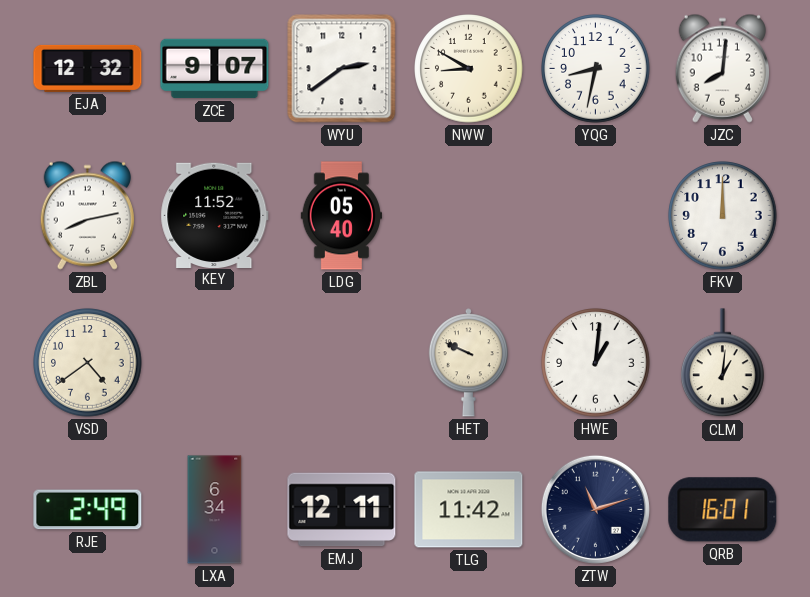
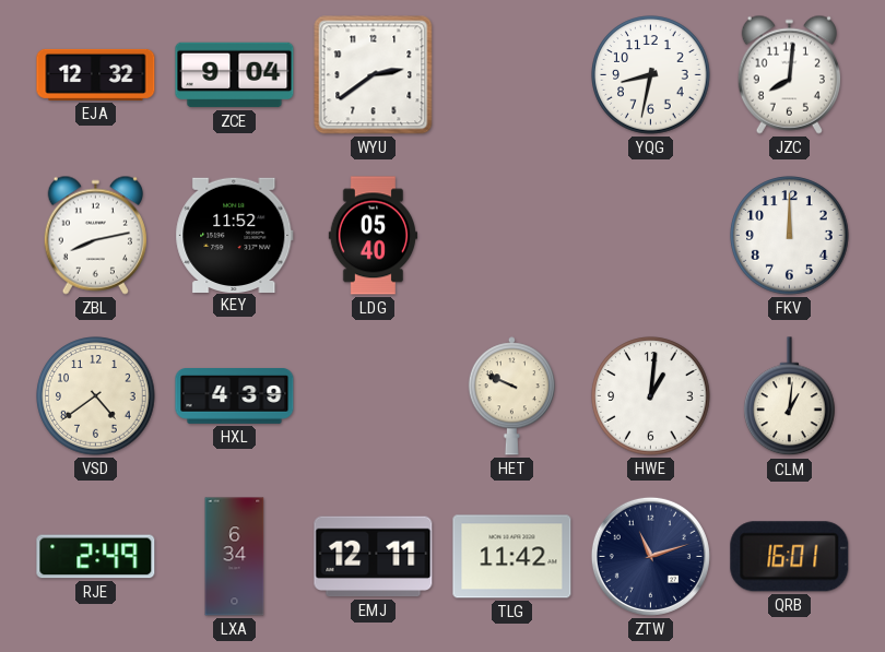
ZCE: 9:07 -> 9:04
NWW: 8:50 -> none
HXL: none -> 4:39
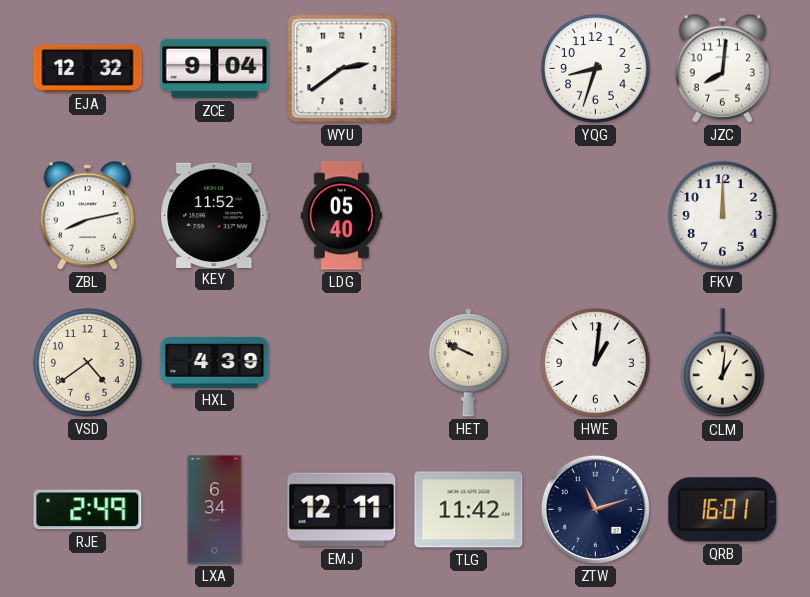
YQG: 8:32 -> 8:33
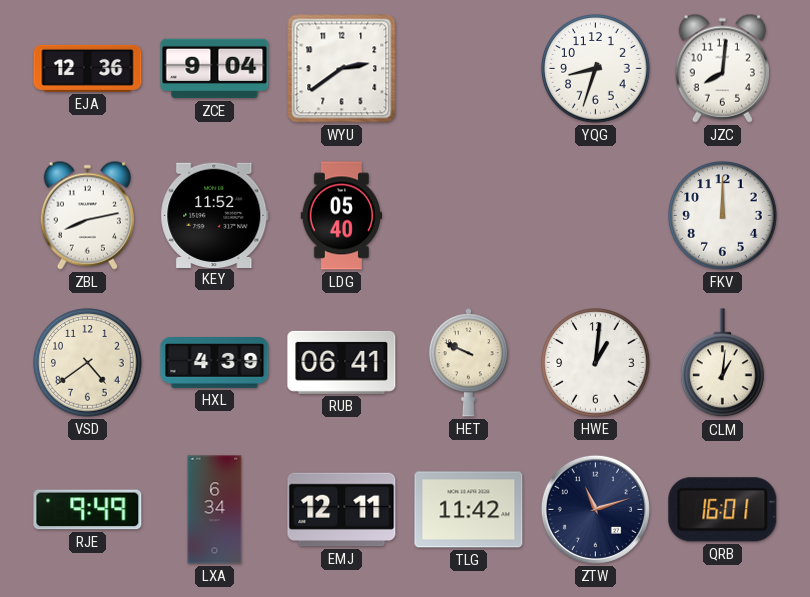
EJA: 12:32 -> 12:36
RUB: none -> 06:41
RJE: 2:49 -> 9:49
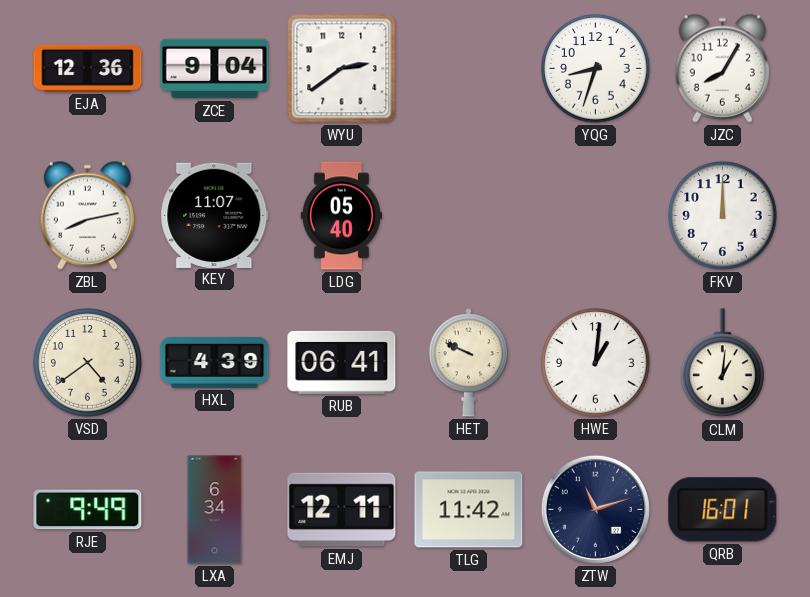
JZC: 8:01 -> 8:05
KEY: 11:52 -> 11:07
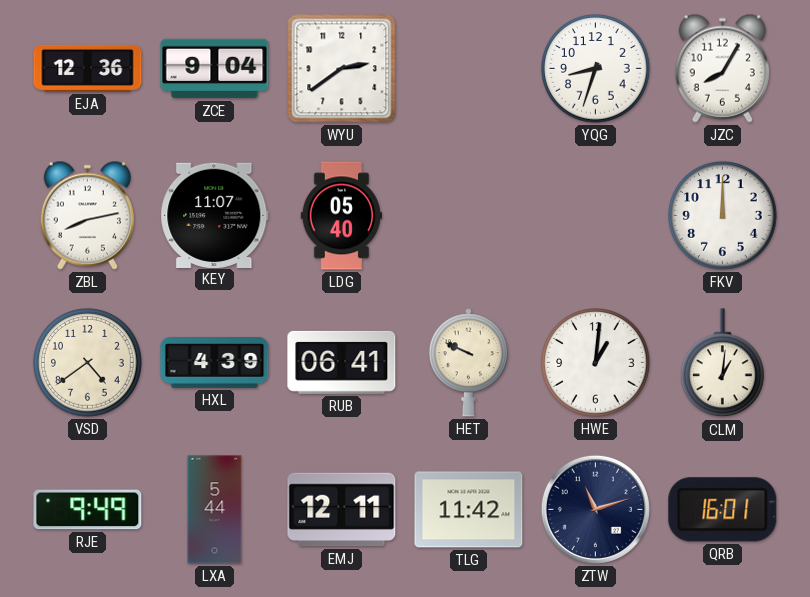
LXA: 6:34 -> 5:44
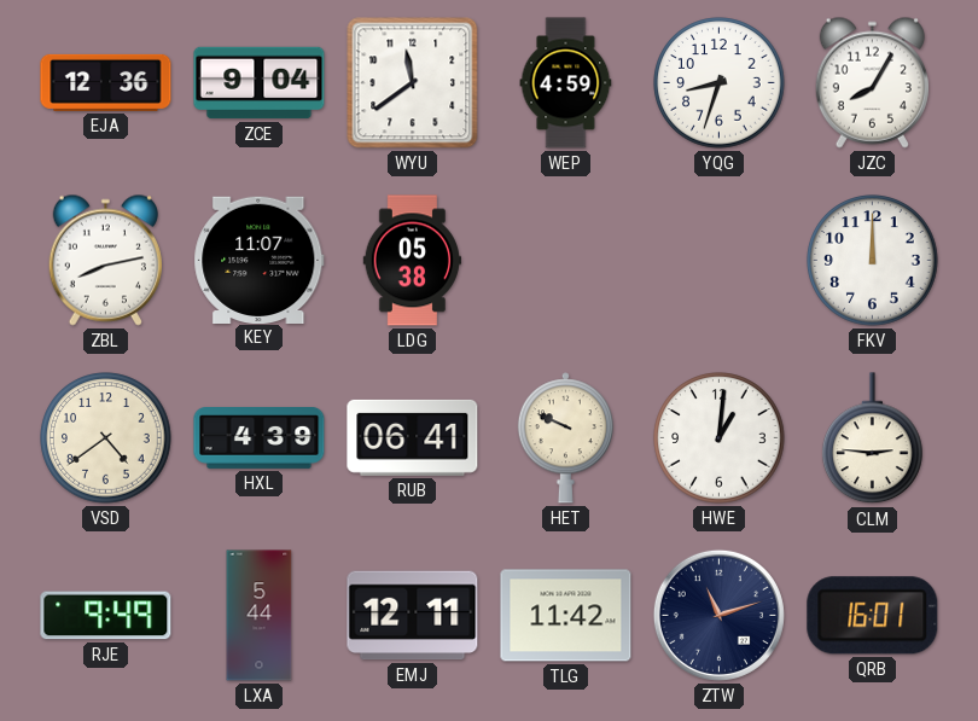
WYU: 2:39 -> 11:39
WEP: none -> 4:59
LDG: 05:40 -> 05:38
CLM: 1:01 -> 2:46
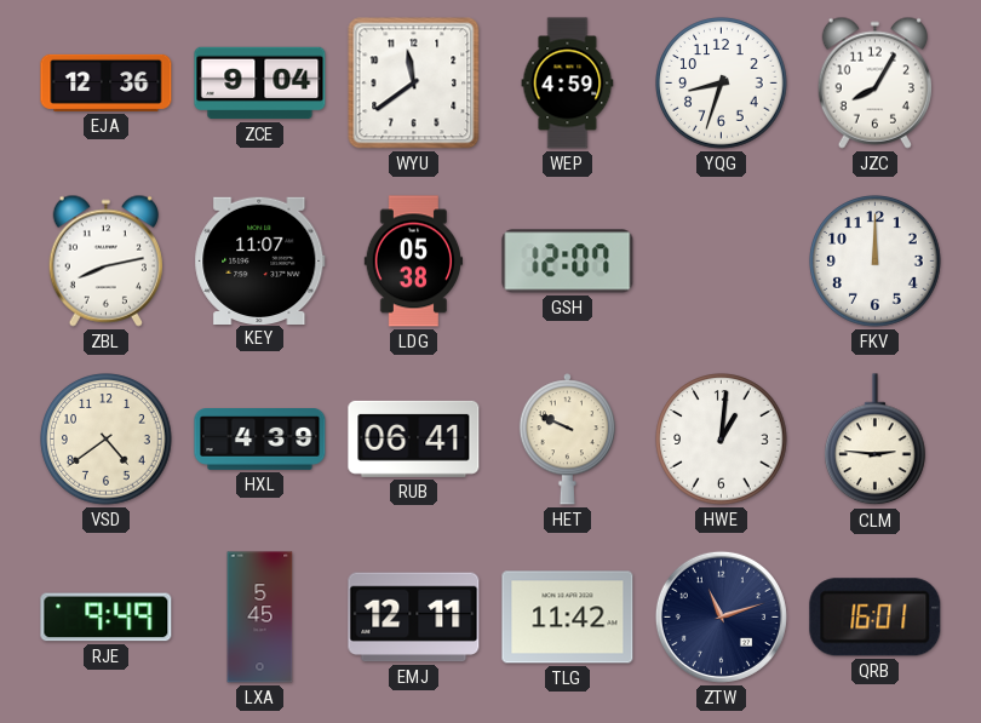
GSH: none -> 12:07
LXA: 5:44 -> 5:45
